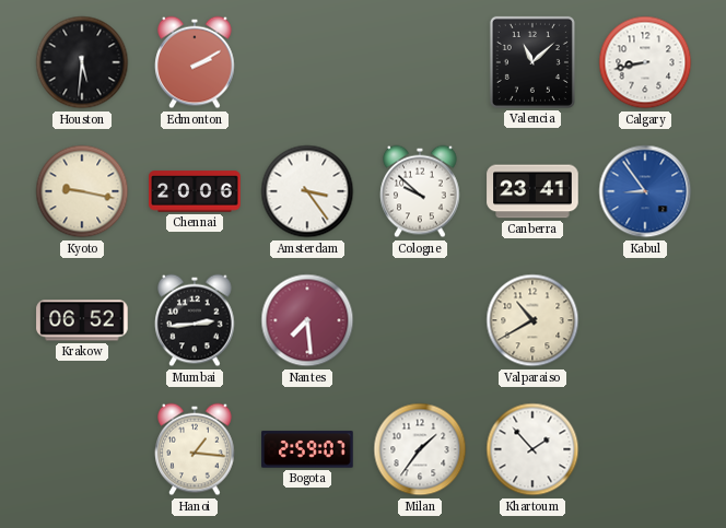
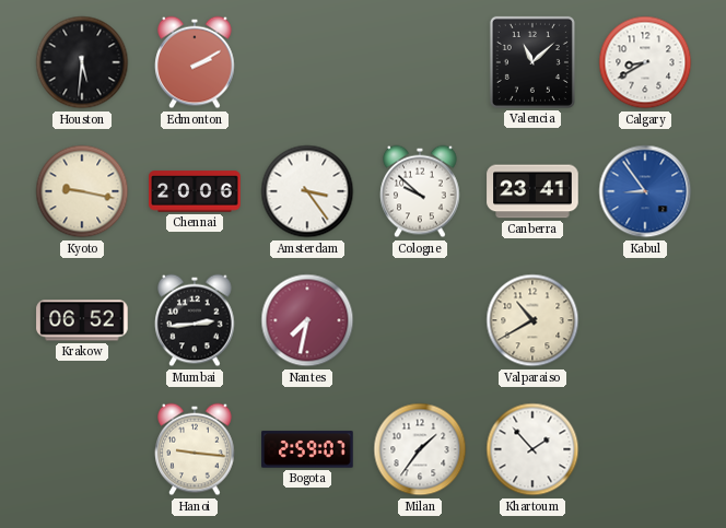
Calgary: 8:43 -> 8:40
Nantes: 7:29 -> 7:32
Hanoi: 1:16 -> 9:16
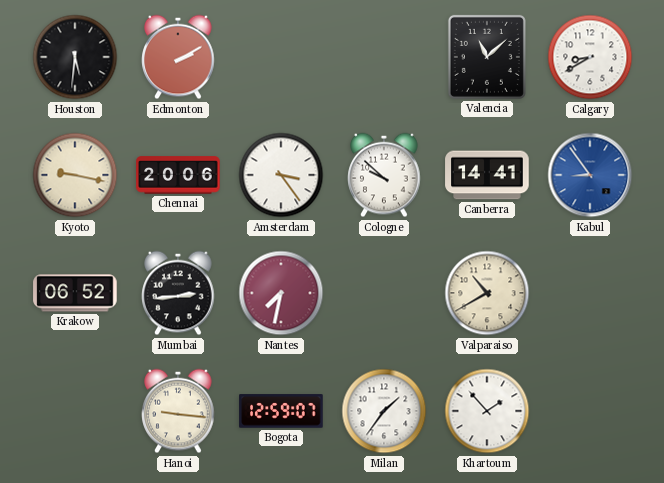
Canberra: 23:41 -> 14:41
Bogota: 2:59 -> 12:59
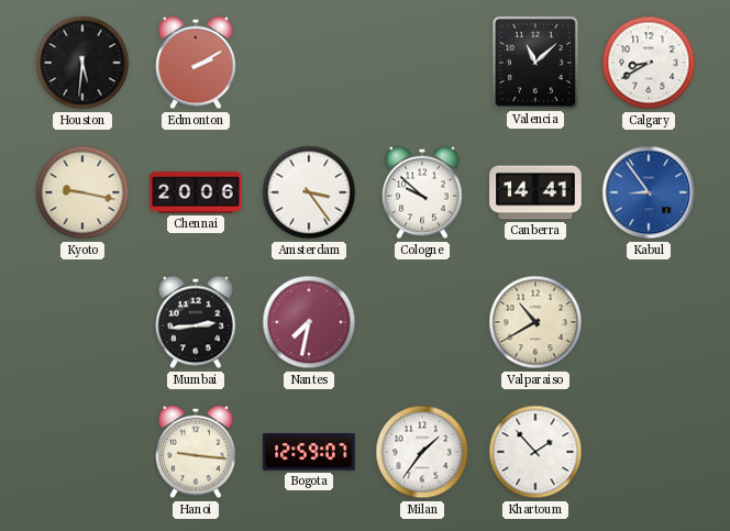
Krakow: 06:52 -> none
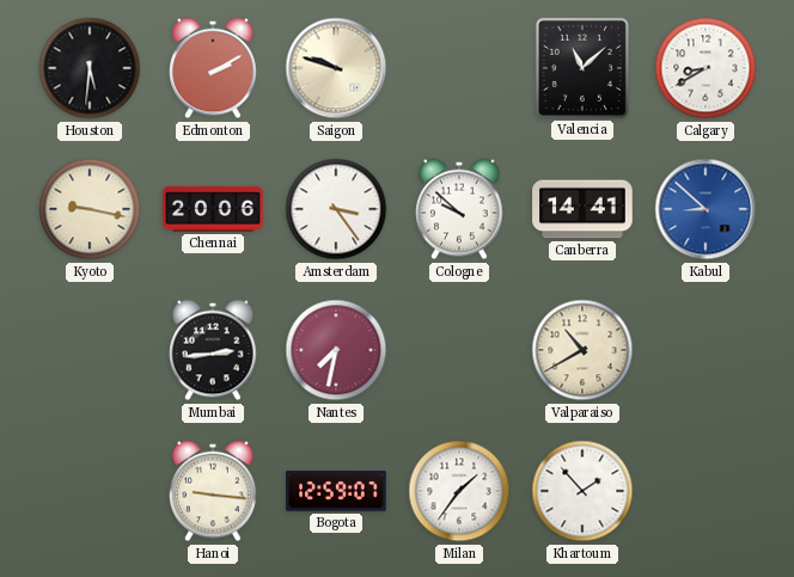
Saigon: none -> 9:48
Kabul: 8:54 -> 8:52
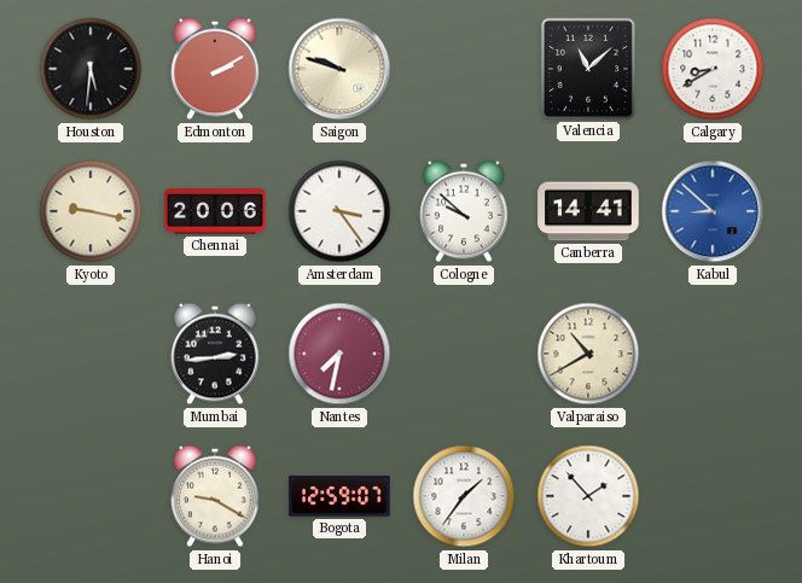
Hanoi: 9:16 -> 9:20
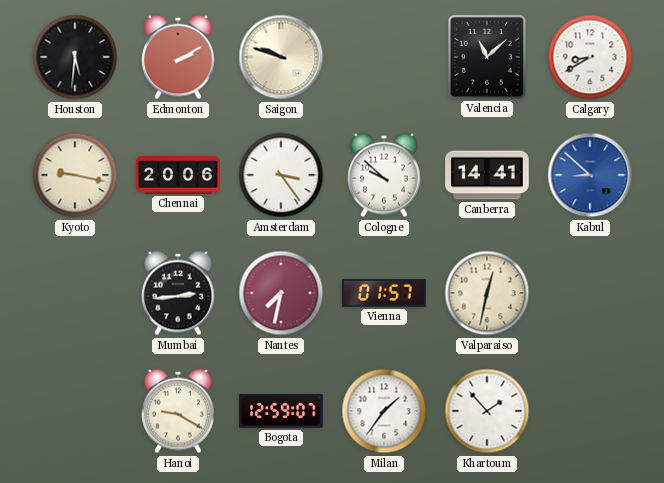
Vienna: none -> 01:57
Valparaiso: 10:40 -> 12:32
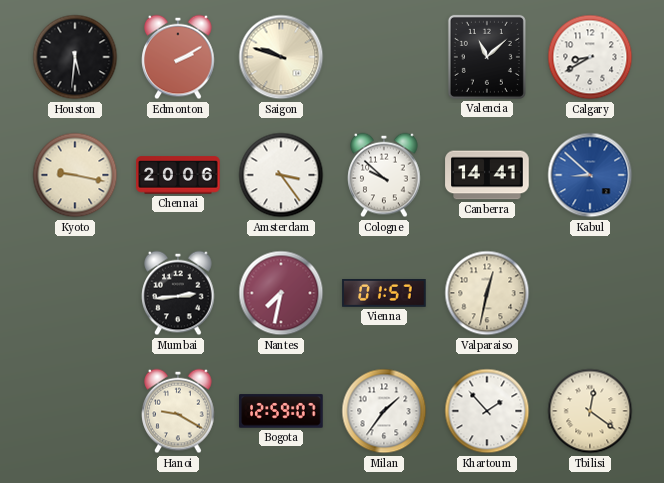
Tbilisi: none -> 12:21
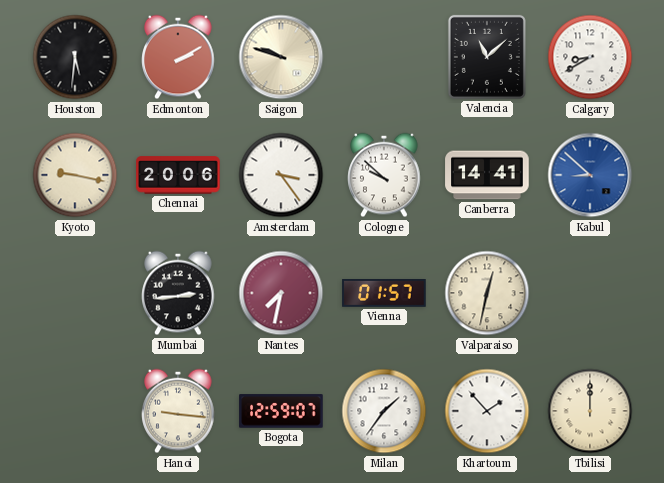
Hanoi: 9:20 -> 9:16
Tbilisi: 12:21 -> 12:00
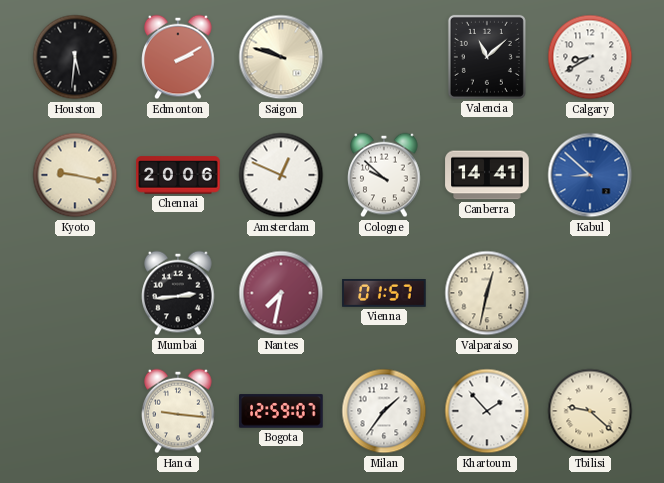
Amsterdam: 3:24 -> 12:49
Tbilisi: 12:00 -> 9:22
